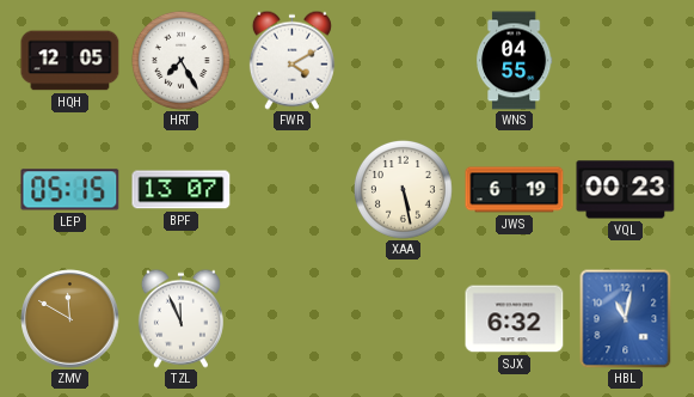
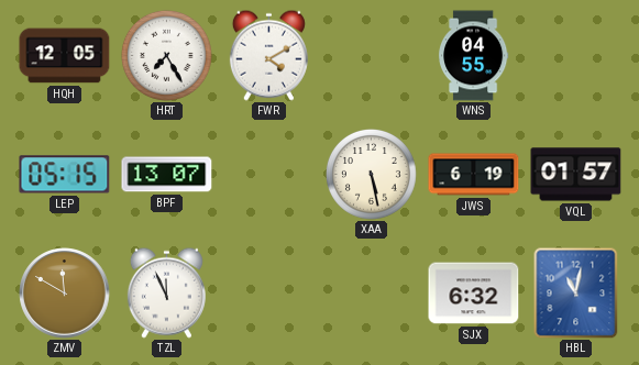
VQL: 00:23 -> 01:57
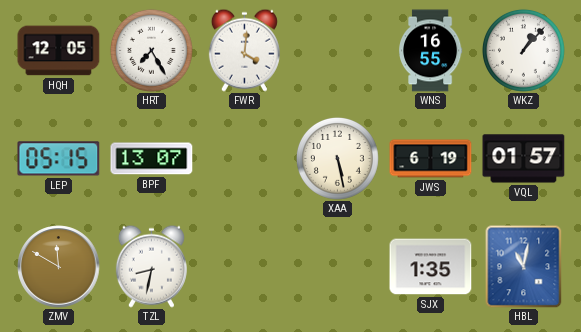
FWR: 4:10 -> 4:01
WNS: 04:55 -> 16:55
WKZ: none -> 1:07
TZL: 11:56 -> 8:32
SJX: 6:32 -> 1:35
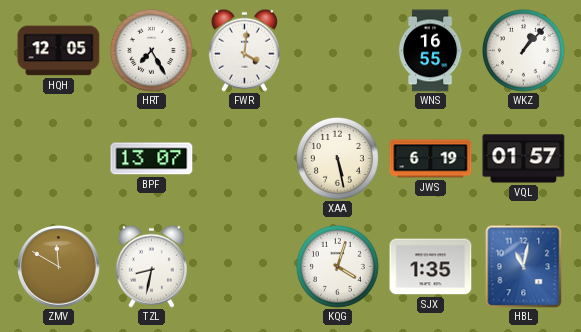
LEP: 05:15 -> none
KQG: none -> 4:03
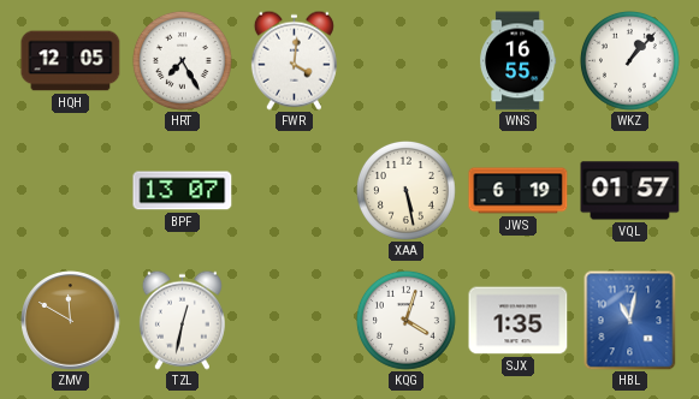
TZL: 8:32 -> 12:32
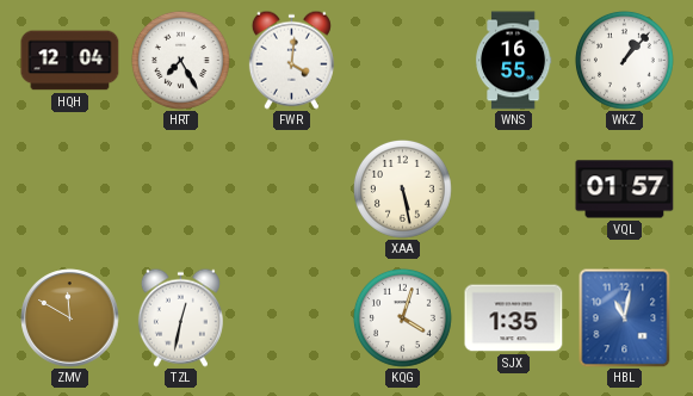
HQH: 12:05 -> 12:04
BPF: 13:07 -> none
JWS: 6:19 -> none
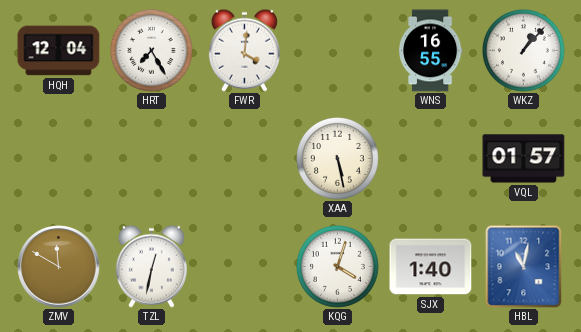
SJX: 1:35 -> 1:40
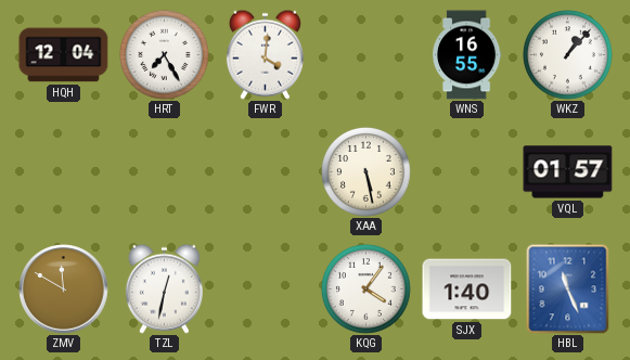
KQG: 4:03 -> 4:06
HBL: 11:02 -> 11:26
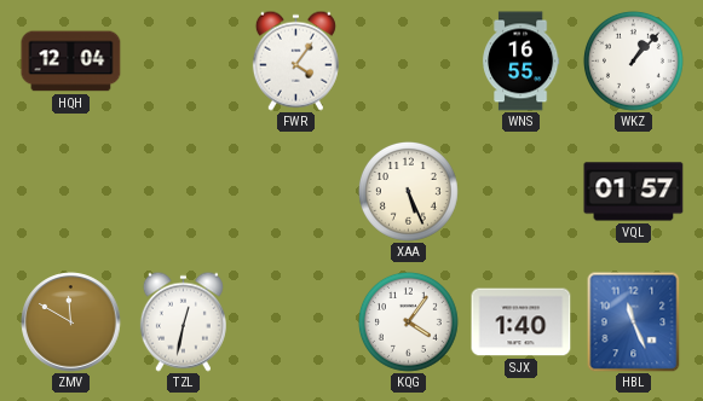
HRT: 7:25 -> none
FWR: 4:01 -> 4:06
XAA: 5:28 -> 5:26
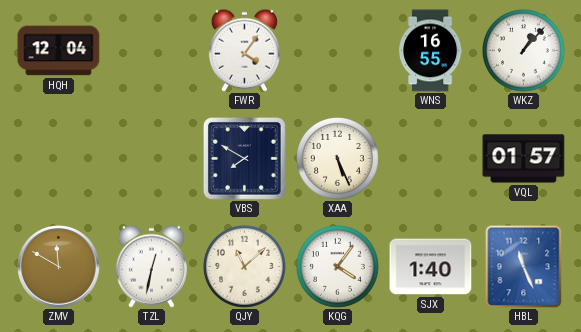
VBS: none -> 7:50
QJY: none -> 11:08
